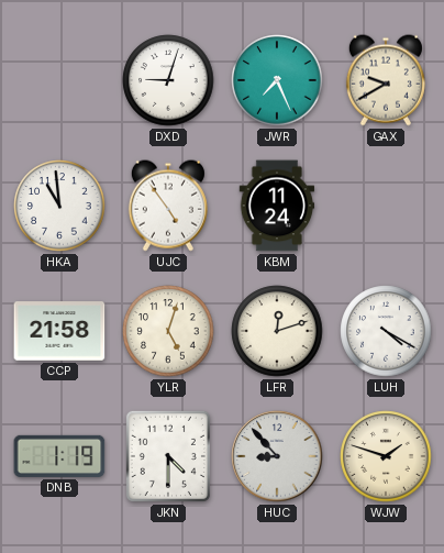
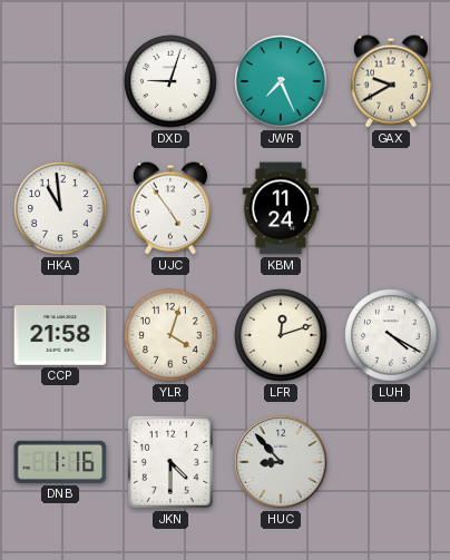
YLR: 5:03 -> 4:03
DNB: 1:19 -> 1:16
WJW: 1:48 -> none
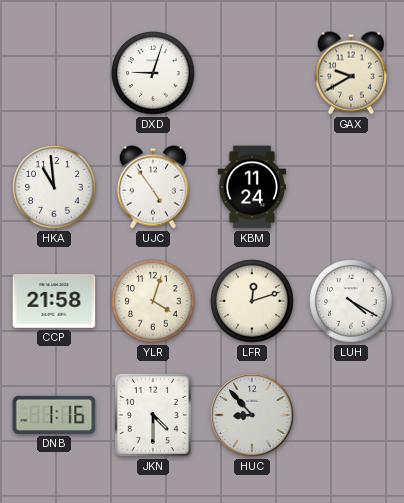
JWR: 7:26 -> none
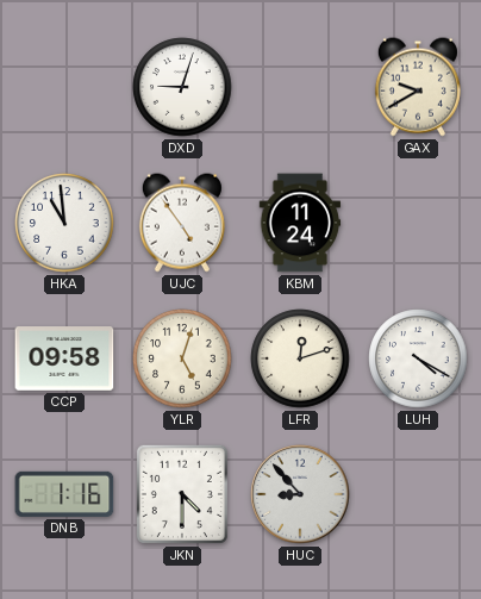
CCP: 21:58 -> 09:58
YLR: 4:03 -> 5:03
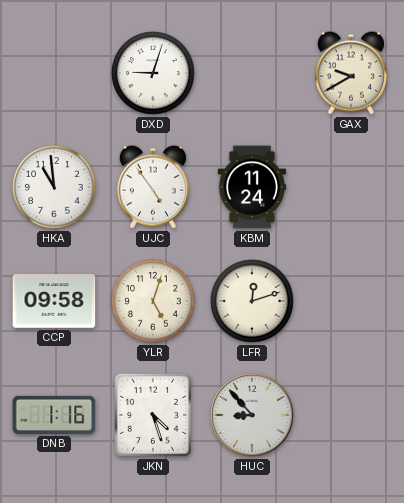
LUH: 4:20 -> none
JKN: 4:30 -> 4:27
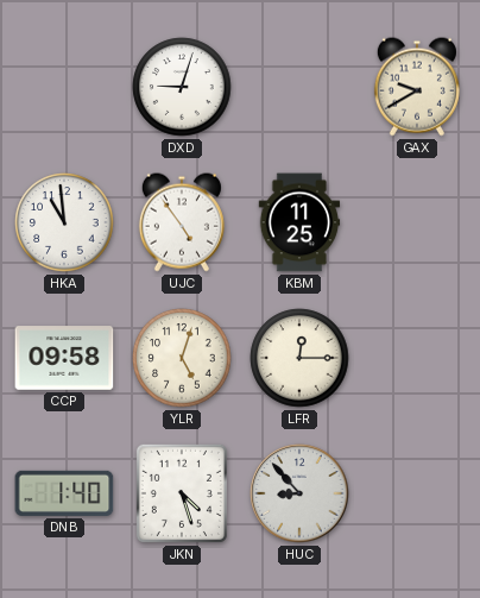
KBM: 11:24 -> 11:25
LFR: 12:12 -> 12:15
DNB: 1:16 -> 1:40
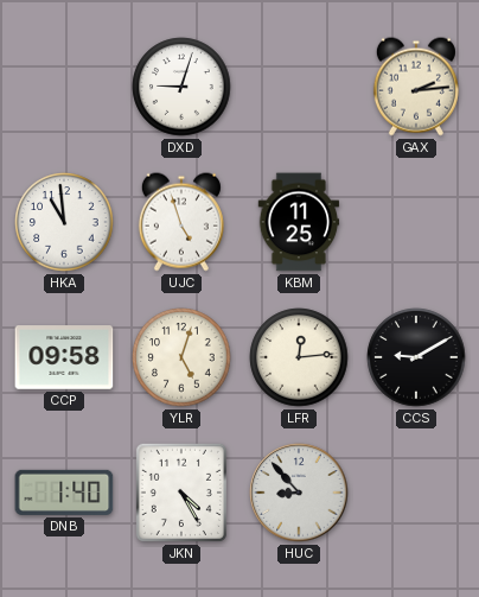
GAX: 9:40 -> 2:14
UJC: 4:54 -> 4:57
LFR: 12:15 -> 12:14
CCS: none -> 9:10
JKN: 4:27 -> 4:25
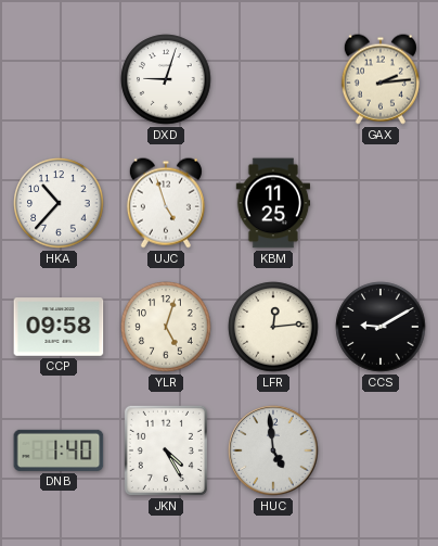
HKA: 10:59 -> 10:37
HUC: 8:53 -> 4:59
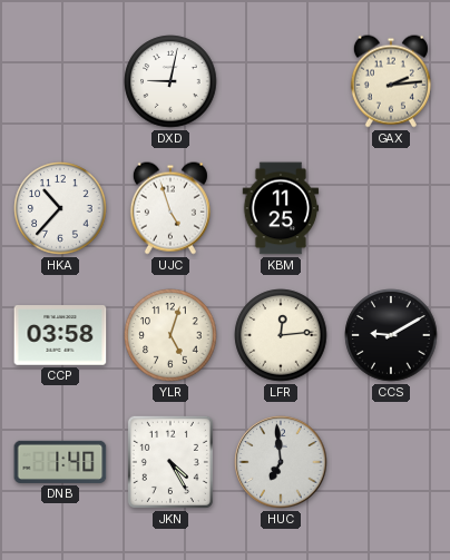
DXD: 9:03 -> 9:02
CCP: 09:58 -> 03:58
HUC: 4:59 -> 6:59
